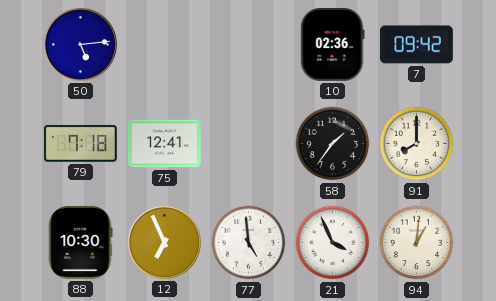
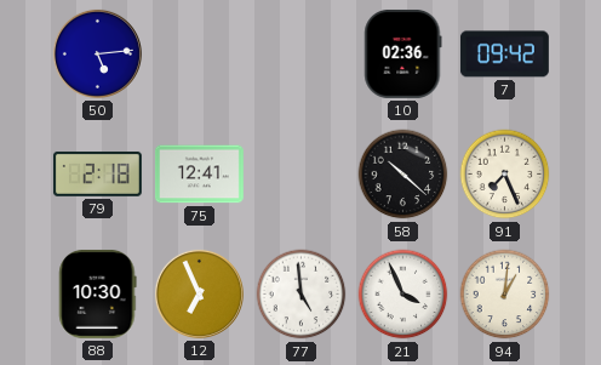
79: 7:18 -> 2:18
58: 1:36 -> 10:22
91: 8:00 -> 7:26
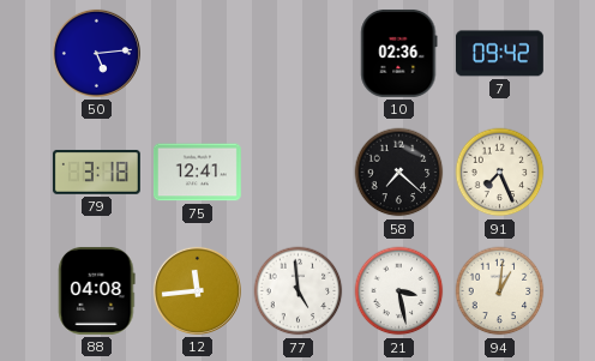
79: 2:18 -> 3:18
58: 10:22 -> 7:22
88: 10:30 -> 04:08
12: 6:56 -> 11:44
21: 3:56 -> 3:28
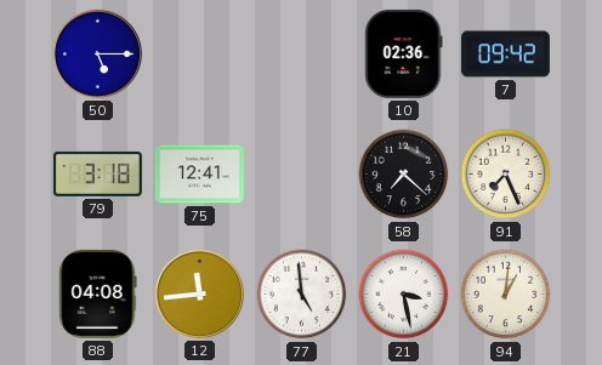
50: 5:14 -> 5:15
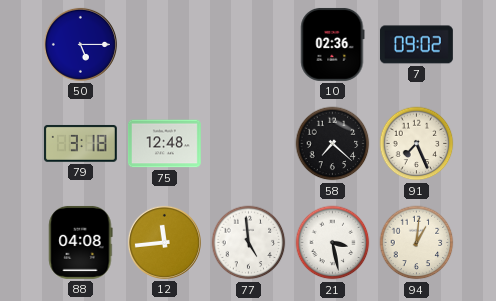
7: 09:42 -> 09:02
75: 12:41 -> 12:48
